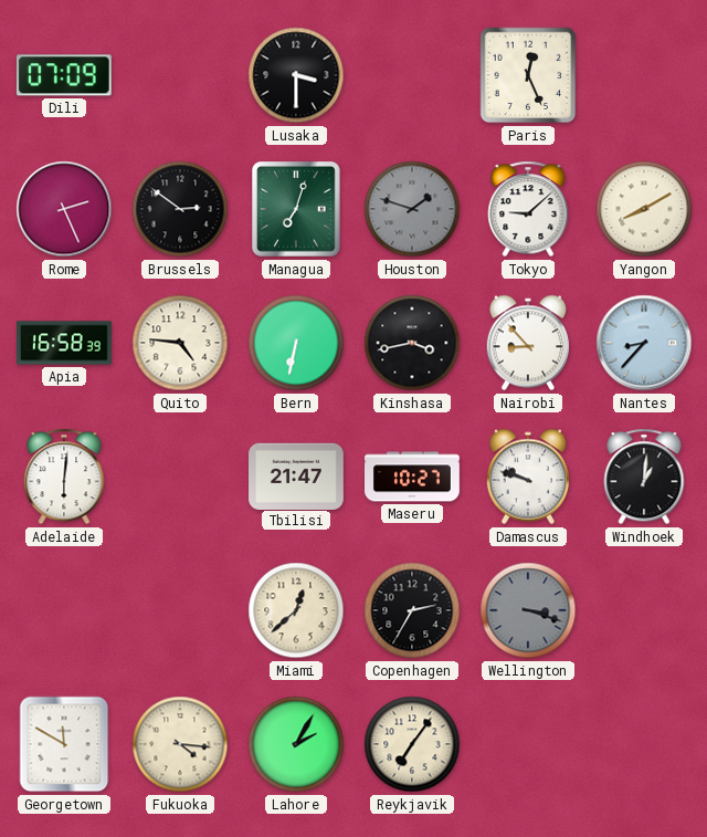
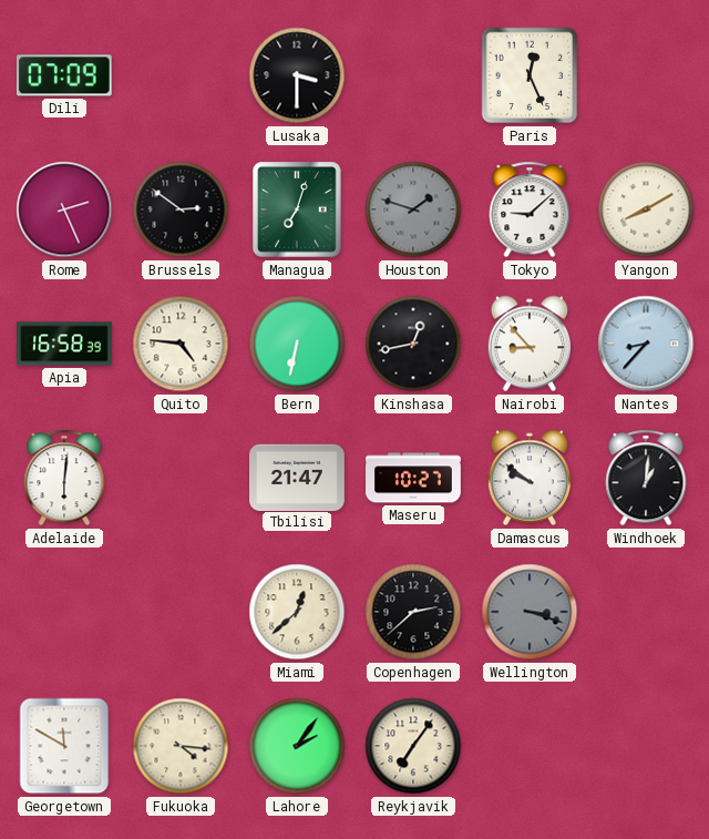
Kinshasa: 3:43 -> 12:43
Damascus: 9:48 -> 9:51
Copenhagen: 2:35 -> 2:38
Lahore: 2:05 -> 2:06
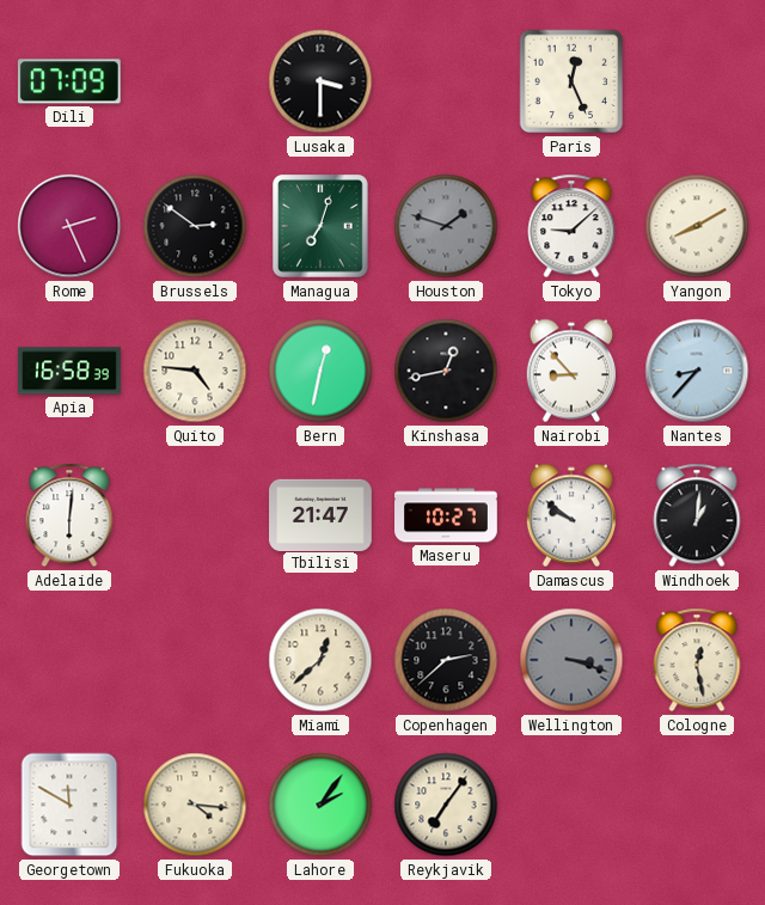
Bern: 6:32 -> 12:32
Cologne: none -> 12:28
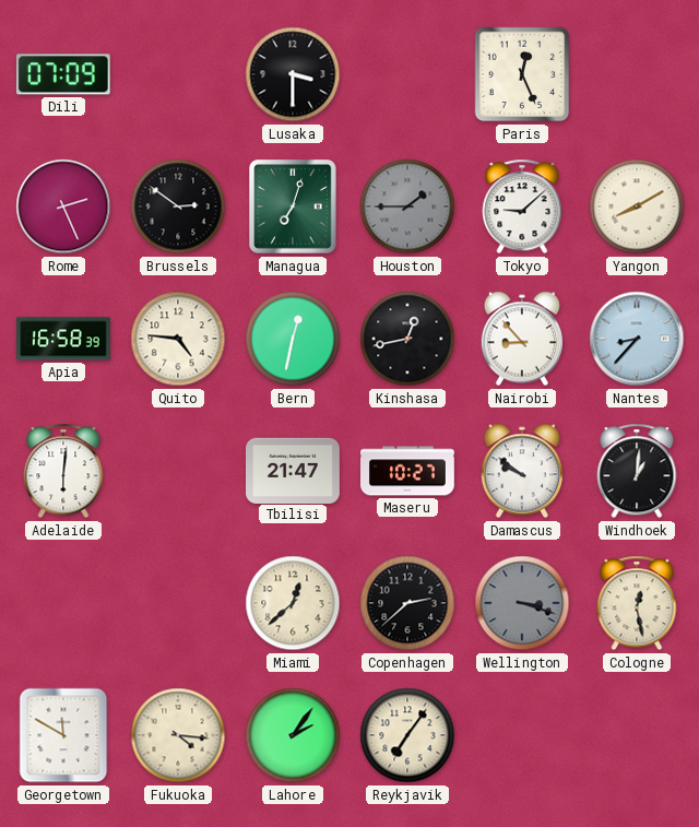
Houston: 1:48 -> 1:45
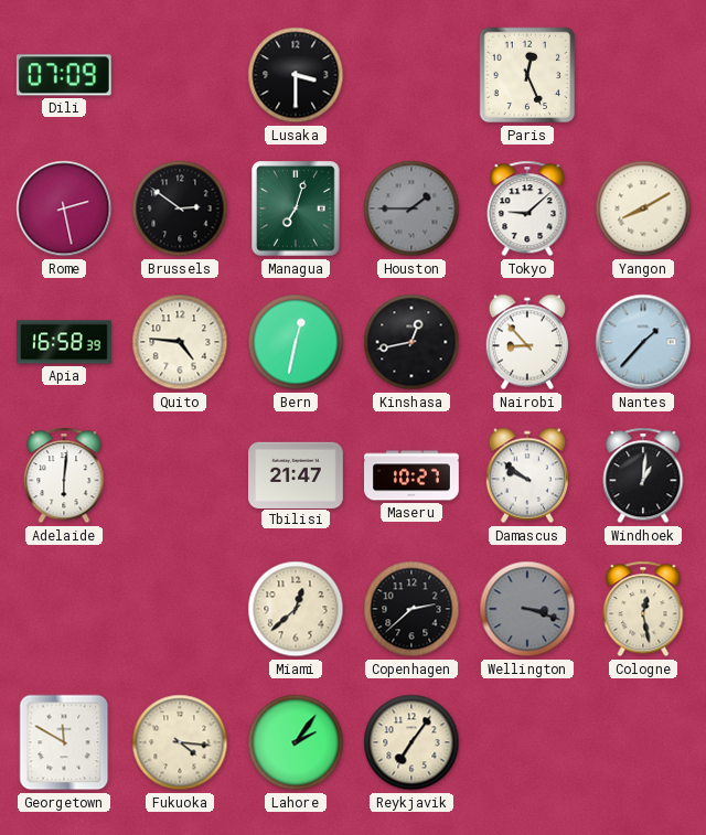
Rome: 2:26 -> 2:28
Nantes: 8:37 -> 1:37
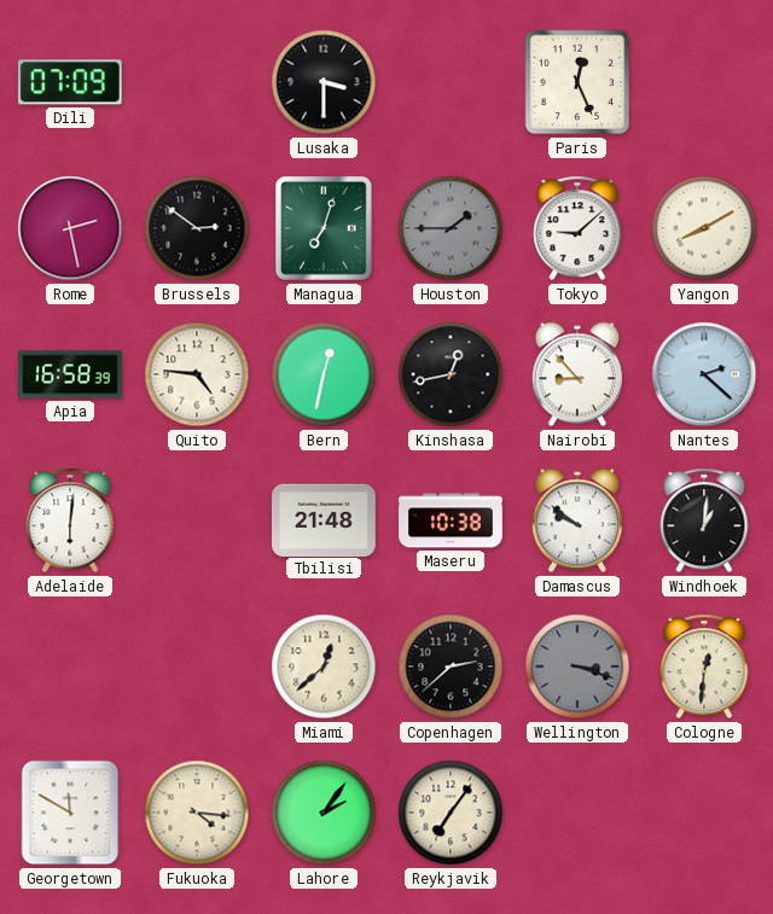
Nantes: 1:37 -> 2:22
Tbilisi: 21:47 -> 21:48
Maseru: 10:27 -> 10:38
Cologne: 12:28 -> 12:31
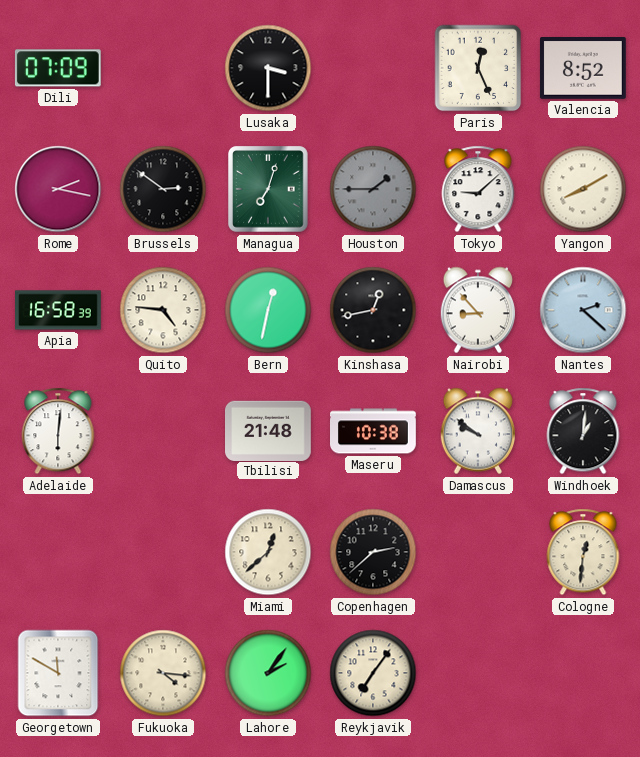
Valencia: none -> 8:52
Rome: 2:28 -> 2:17
Wellington: 3:18 -> none
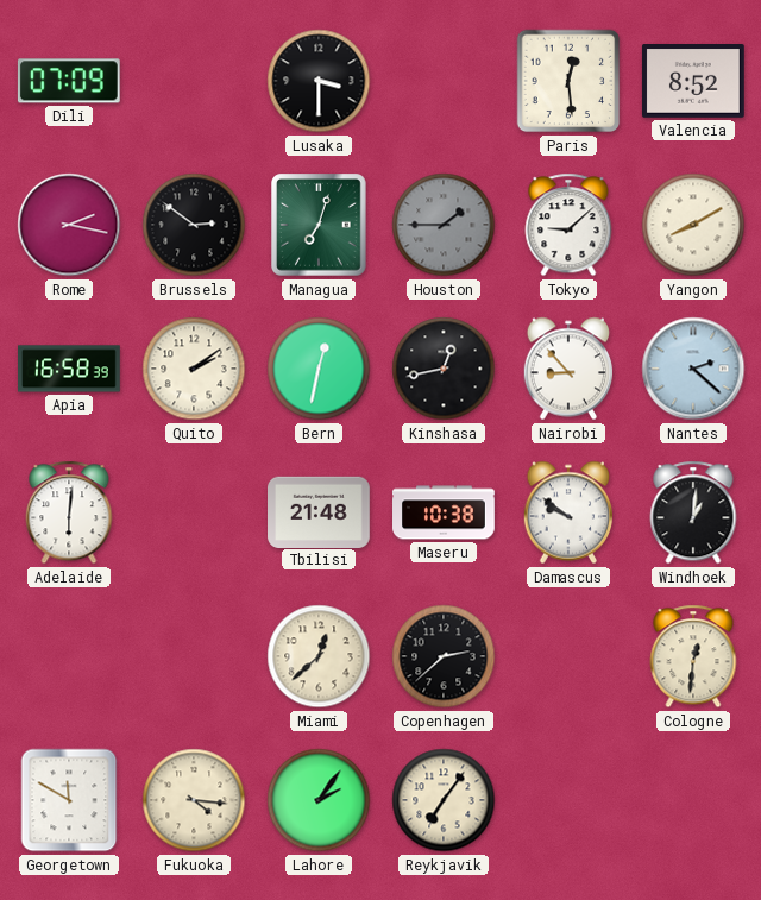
Paris: 12:26 -> 12:29
Quito: 4:46 -> 2:09
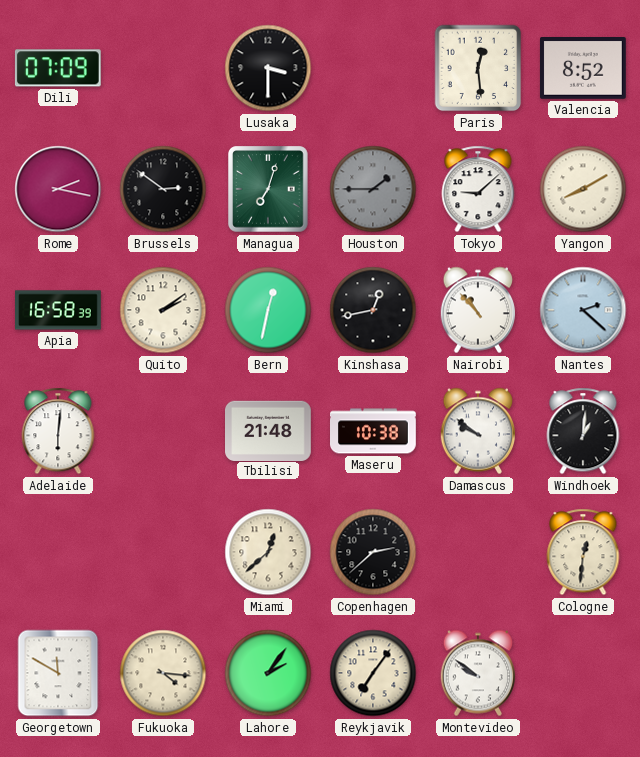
Nairobi: 8:53 -> 10:53
Montevideo: none -> 9:51
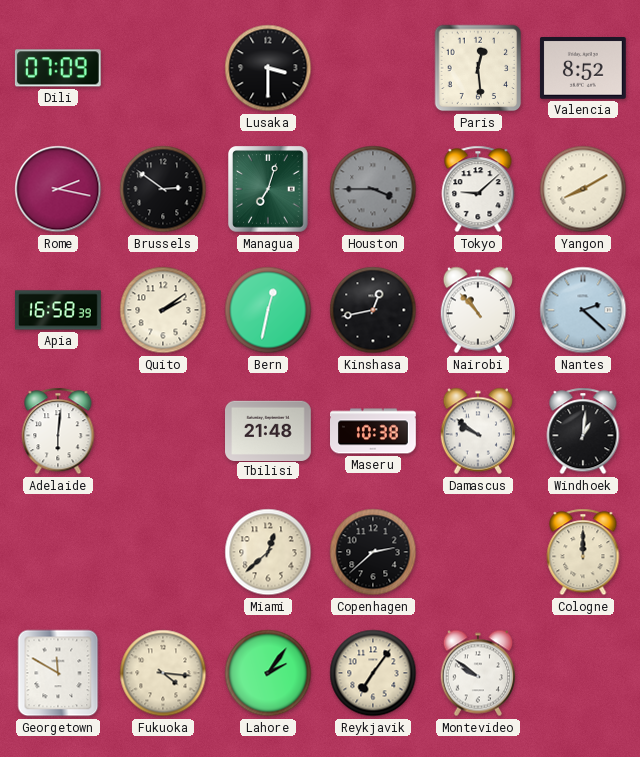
Houston: 1:45 -> 3:45
Cologne: 12:31 -> 12:00
